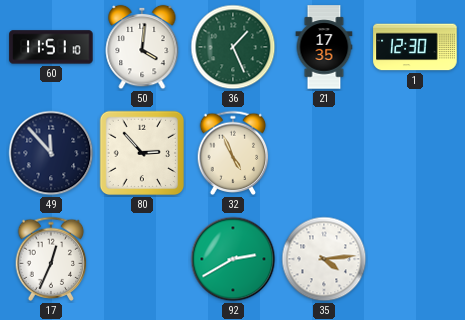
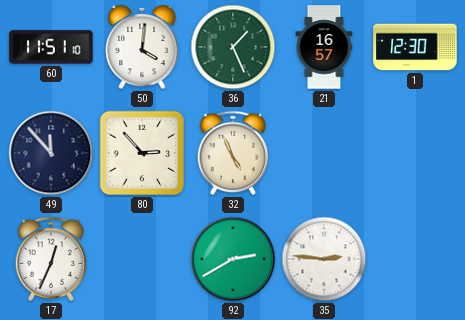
21: 17:35 -> 16:57
35: 4:14 -> 2:46
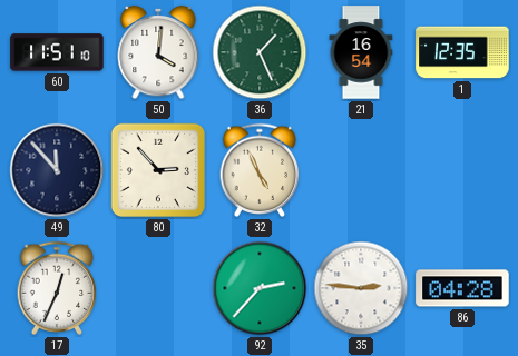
21: 16:57 -> 16:54
1: 12:30 -> 12:35
92: 2:40 -> 2:37
86: none -> 04:28
